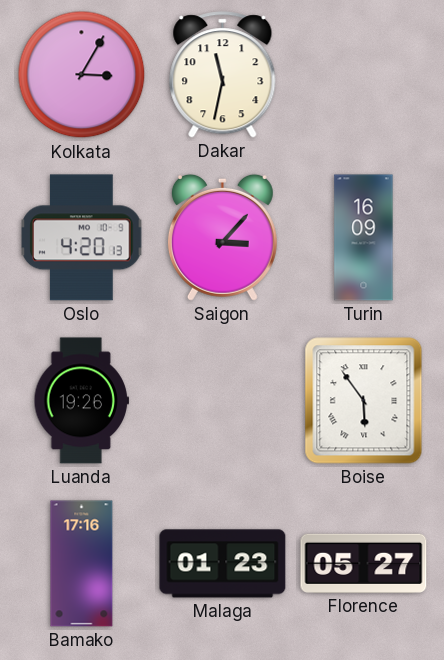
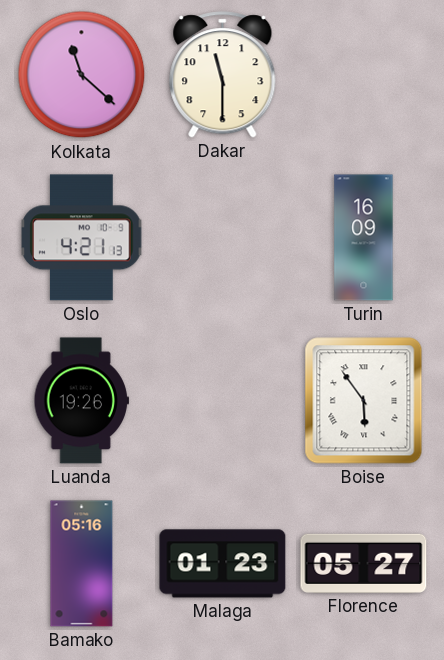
Kolkata: 3:05 -> 11:22
Dakar: 11:32 -> 11:30
Oslo: 4:20 -> 4:21
Saigon: 3:07 -> none
Bamako: 17:16 -> 05:16
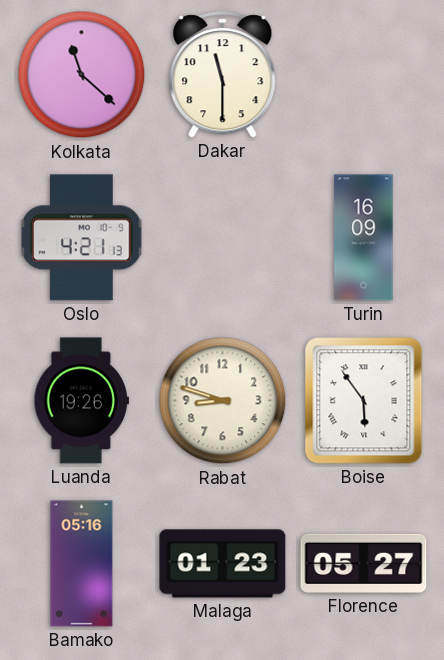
Rabat: none -> 8:48
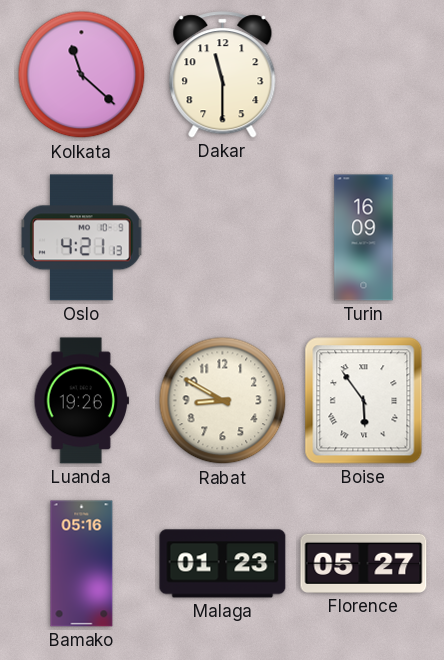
Rabat: 8:48 -> 8:50
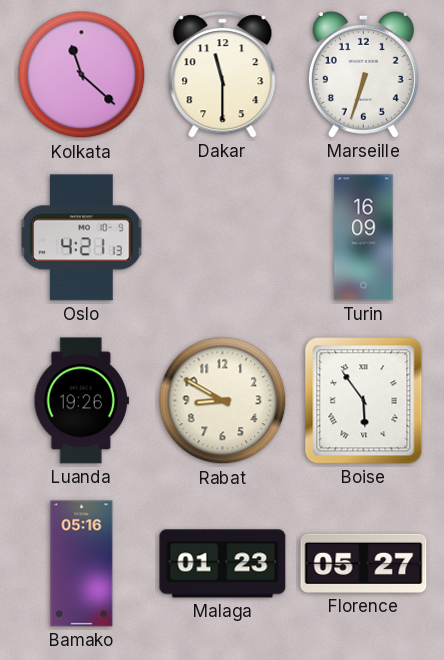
Marseille: none -> 6:33
